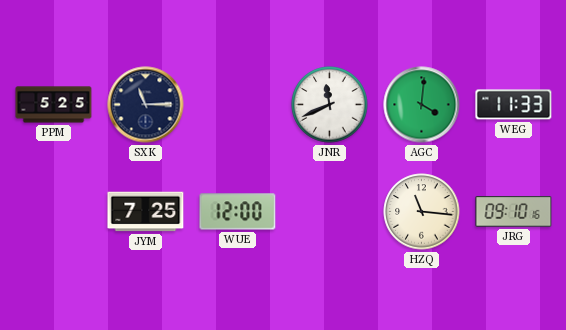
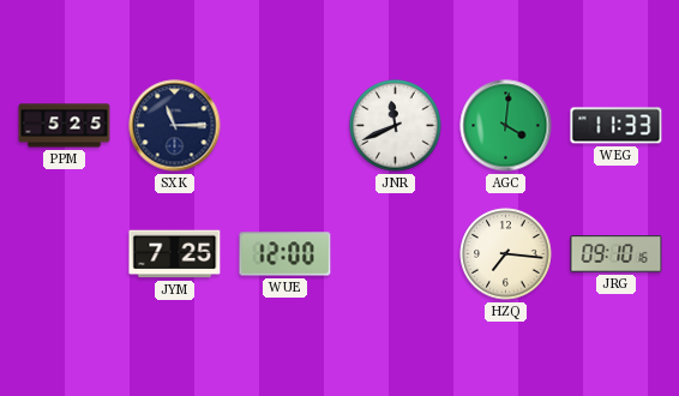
HZQ: 11:16 -> 7:16
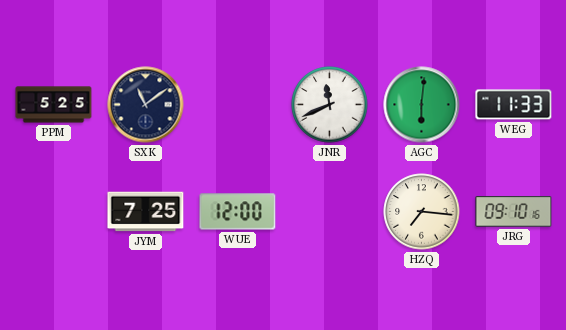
SXK: 11:15 -> 11:09
AGC: 4:01 -> 6:01
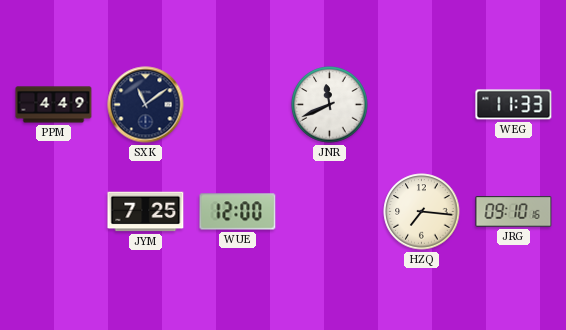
PPM: 5:25 -> 4:49
AGC: 6:01 -> none
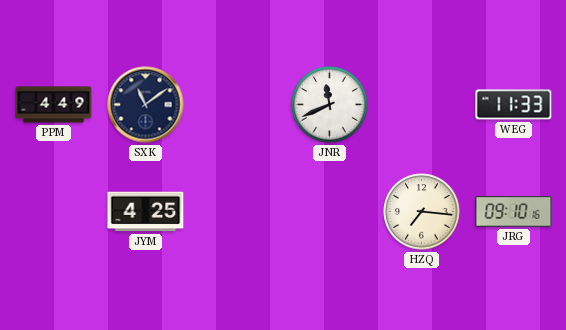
JYM: 7:25 -> 4:25
WUE: 12:00 -> none
